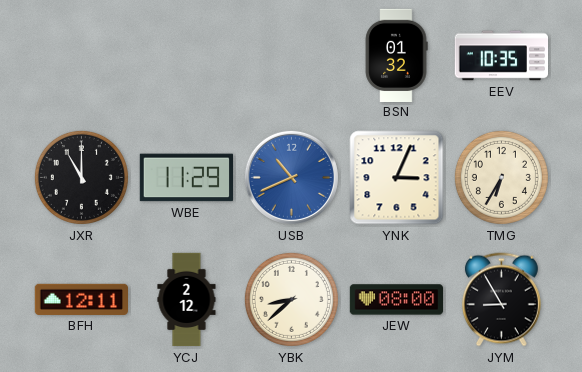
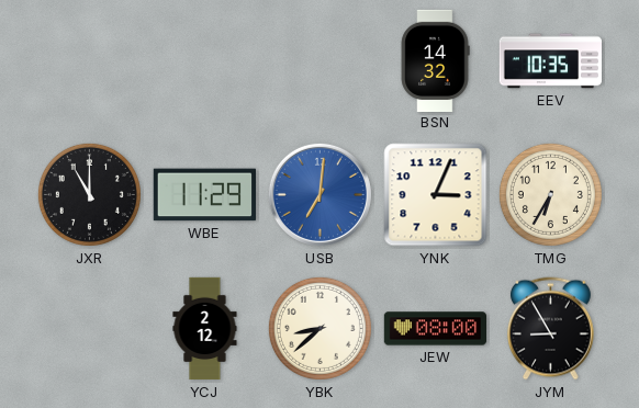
BSN: 01:32 -> 14:32
USB: 10:41 -> 7:01
BFH: 12:11 -> none
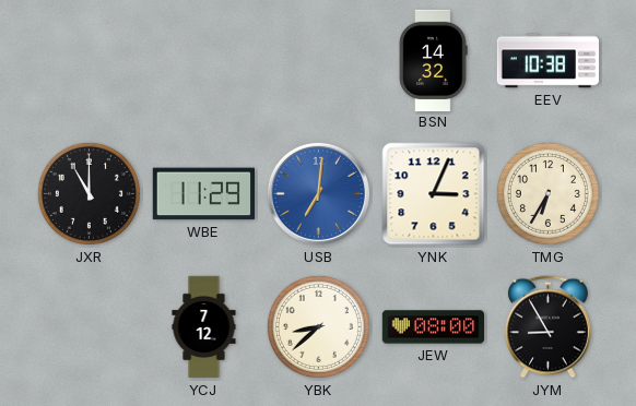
EEV: 10:35 -> 10:38
YCJ: 2:12 -> 7:12
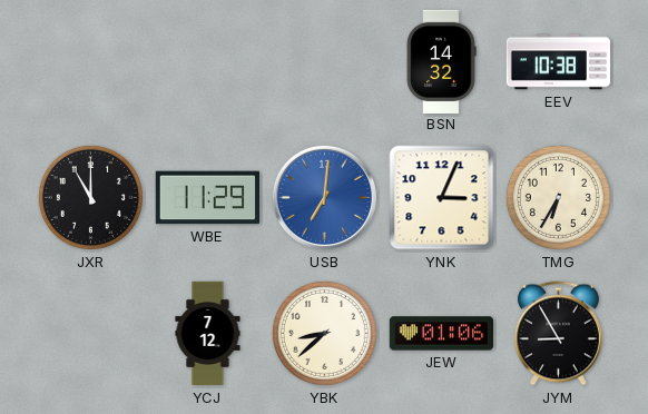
JEW: 08:00 -> 01:06
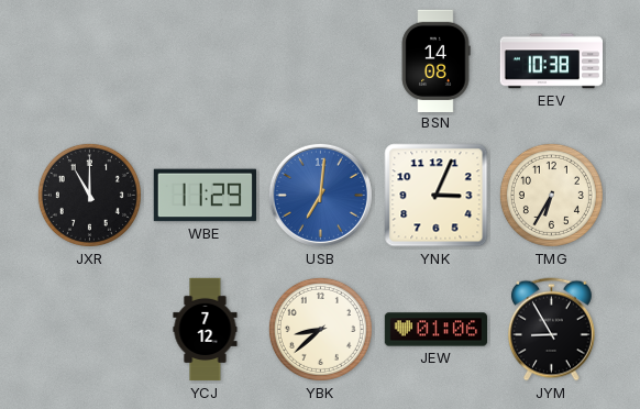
BSN: 14:32 -> 14:08
